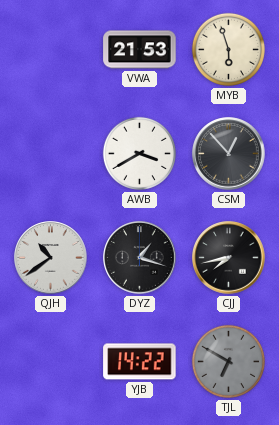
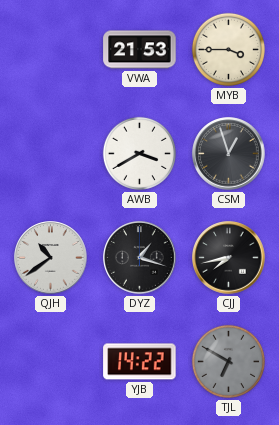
MYB: 5:57 -> 3:45
CSM: 12:53 -> 12:57
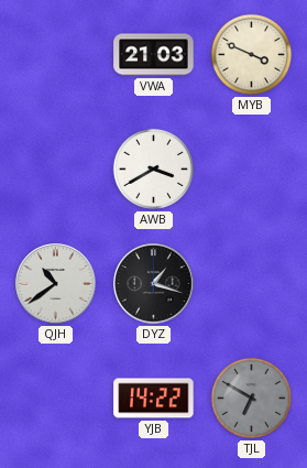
VWA: 21:53 -> 21:03
MYB: 3:45 -> 3:49
CSM: 12:57 -> none
CJJ: 7:43 -> none
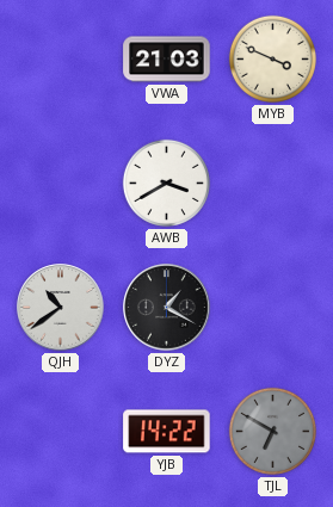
DYZ: 1:18 -> 1:20
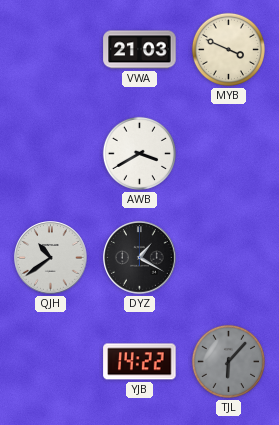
TJL: 6:50 -> 6:07
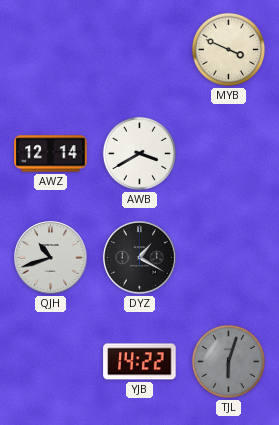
VWA: 21:03 -> none
AWZ: none -> 12:14
QJH: 10:39 -> 10:42
TJL: 6:07 -> 6:03
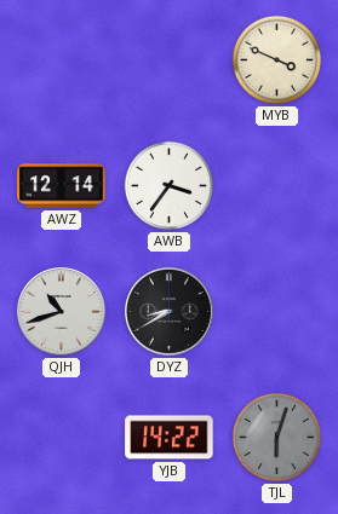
AWB: 3:40 -> 3:36
DYZ: 1:20 -> 8:40
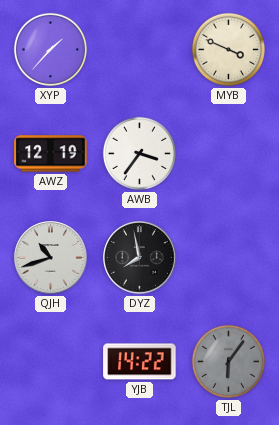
XYP: none -> 1:37
AWZ: 12:14 -> 12:19
DYZ: 8:40 -> 7:58
TJL: 6:03 -> 6:06
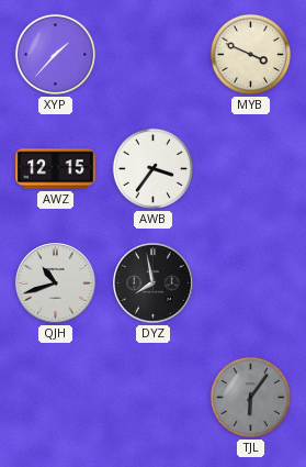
AWZ: 12:19 -> 12:15
YJB: 14:22 -> none
